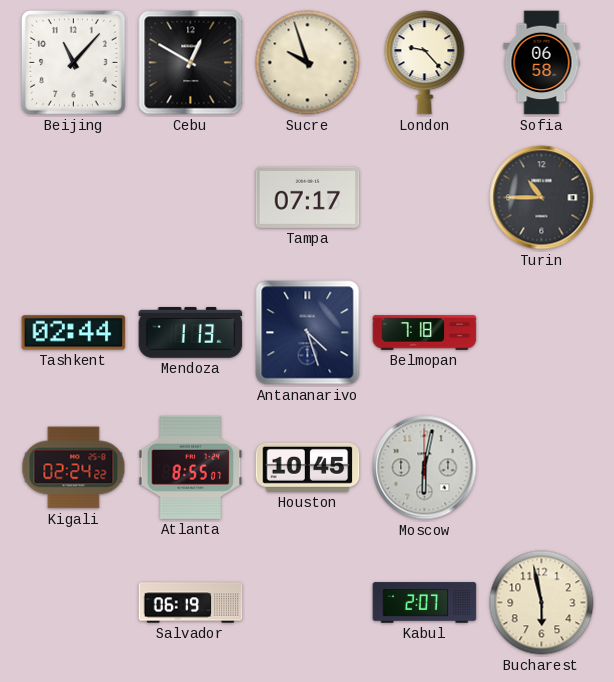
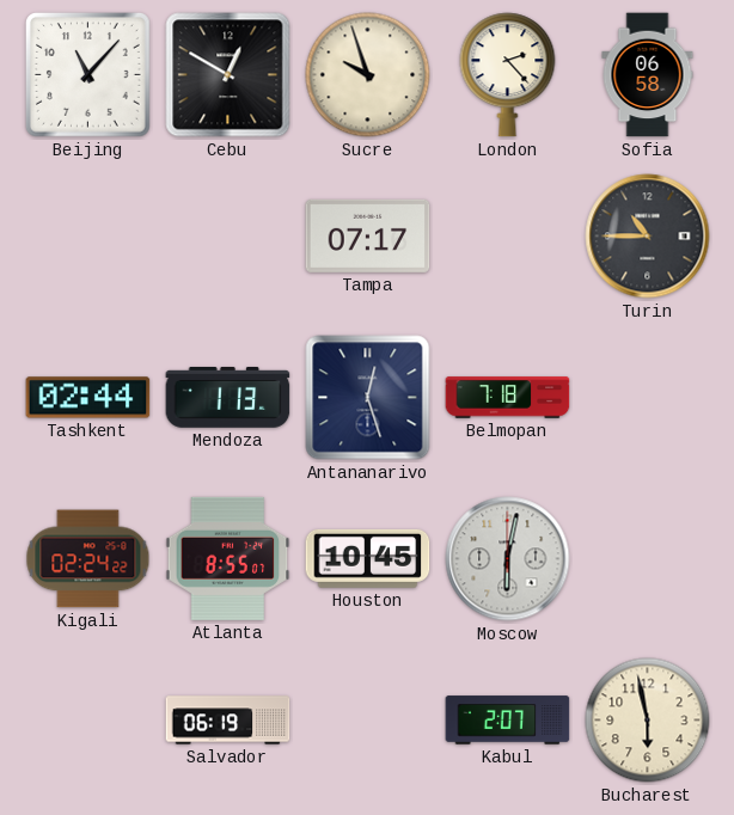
London: 9:23 -> 2:23
Antananarivo: 4:27 -> 12:27
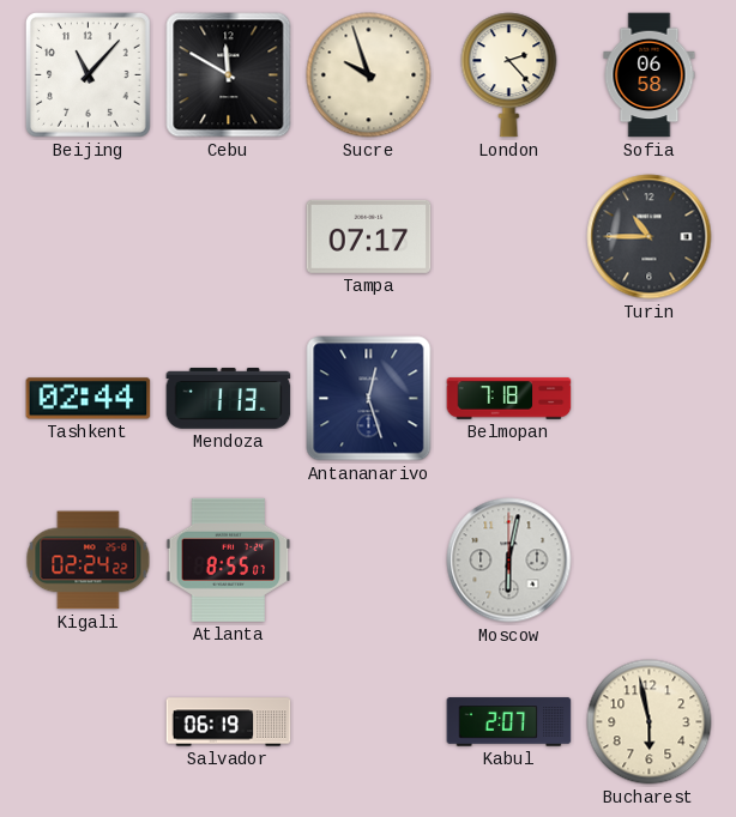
Cebu: 12:50 -> 11:50
Houston: 10:45 -> none
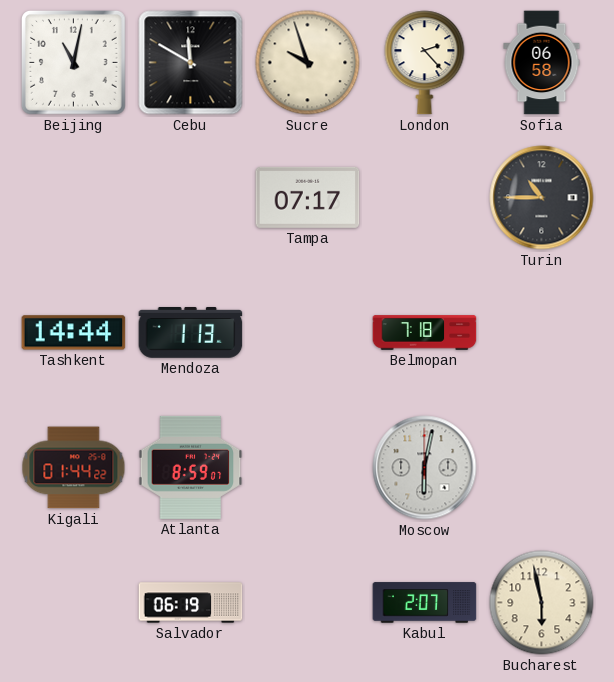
Beijing: 11:07 -> 11:02
Tashkent: 02:44 -> 14:44
Antananarivo: 12:27 -> none
Kigali: 02:24 -> 01:44
Atlanta: 8:55 -> 8:59
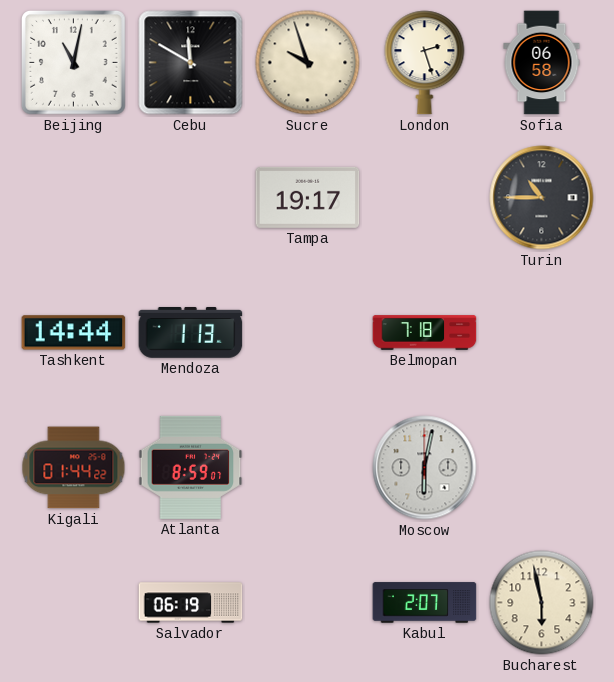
London: 2:23 -> 2:27
Tampa: 07:17 -> 19:17
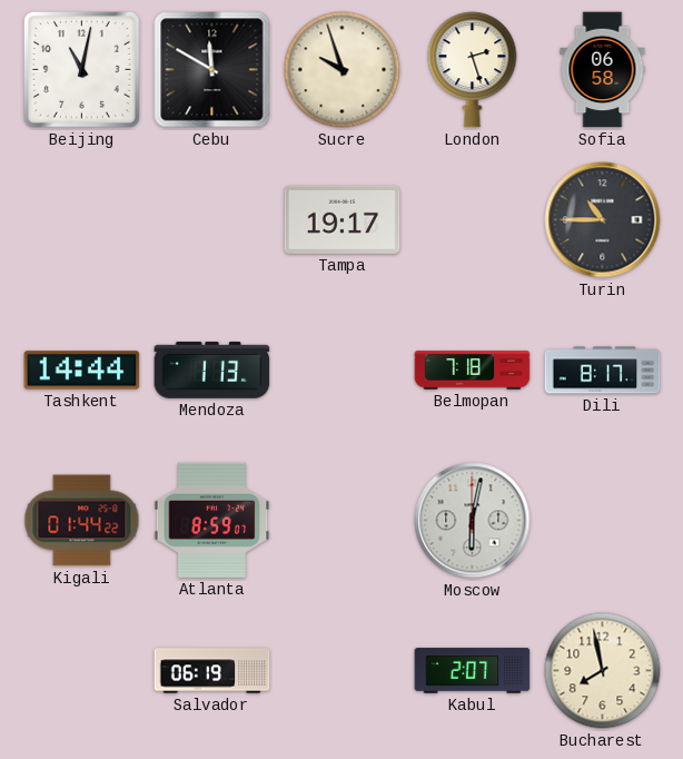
Dili: none -> 8:17
Bucharest: 5:58 -> 7:58
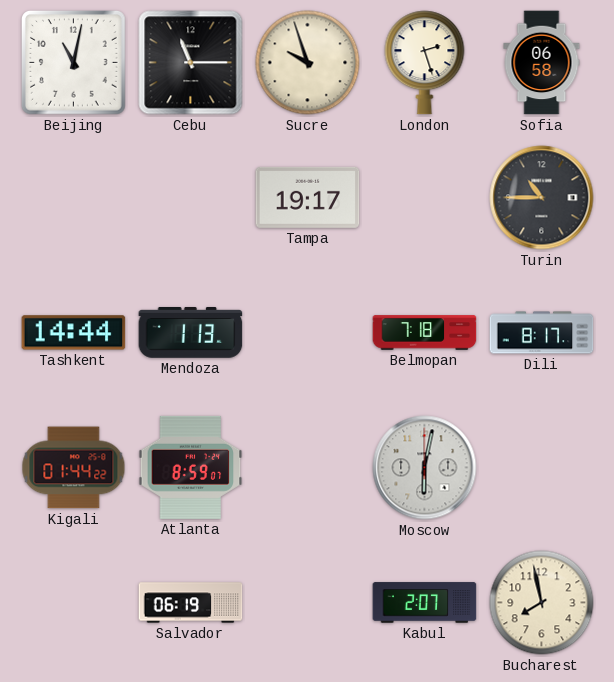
Cebu: 11:50 -> 11:15
